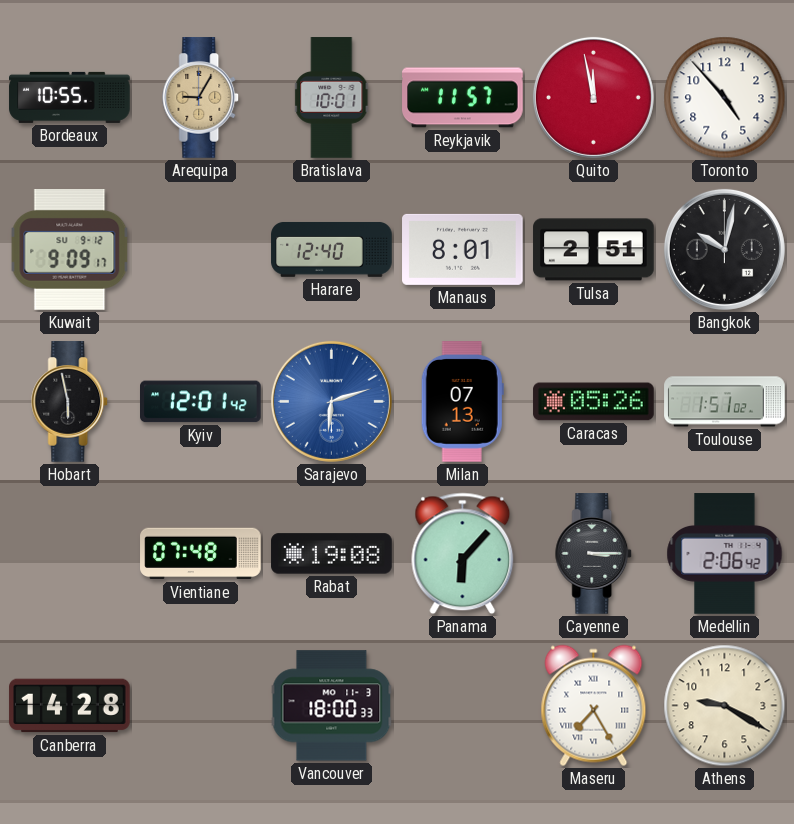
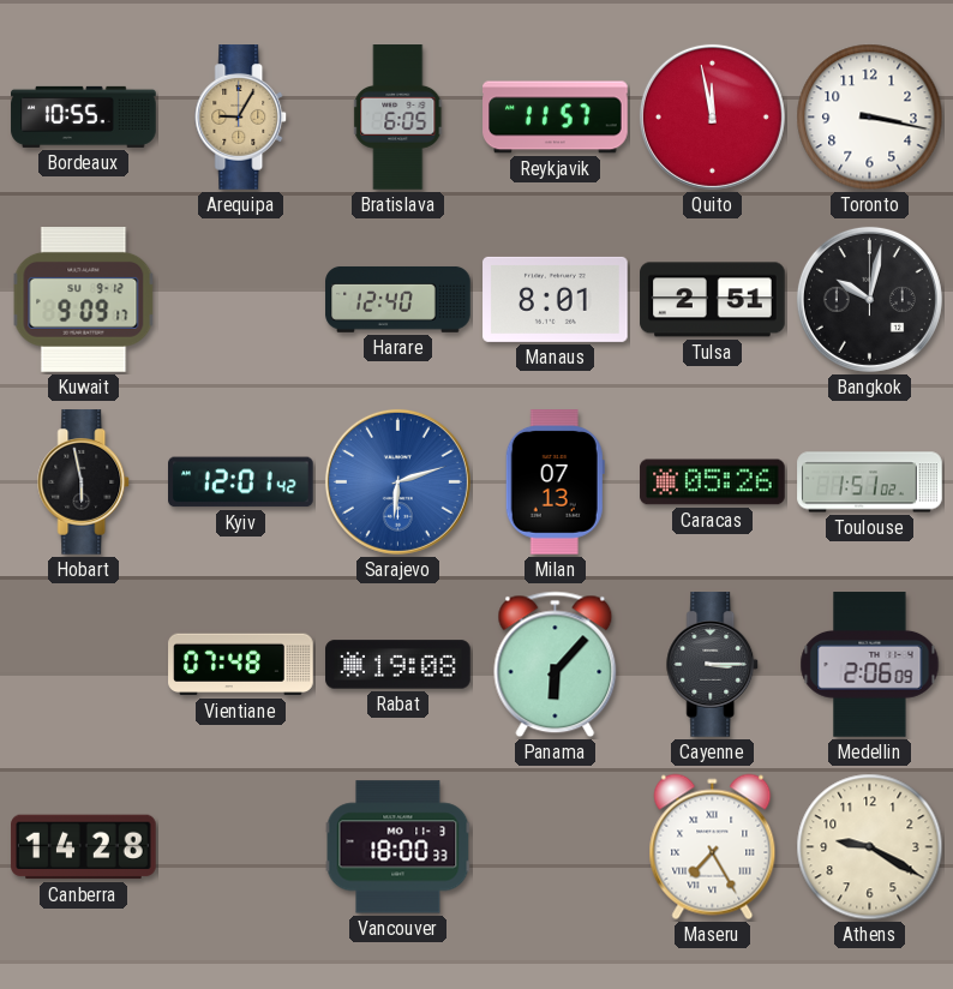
Bratislava: 10:01 -> 6:05
Toronto: 4:53 -> 3:17
Medellin: 2:06:42 -> 2:06:09
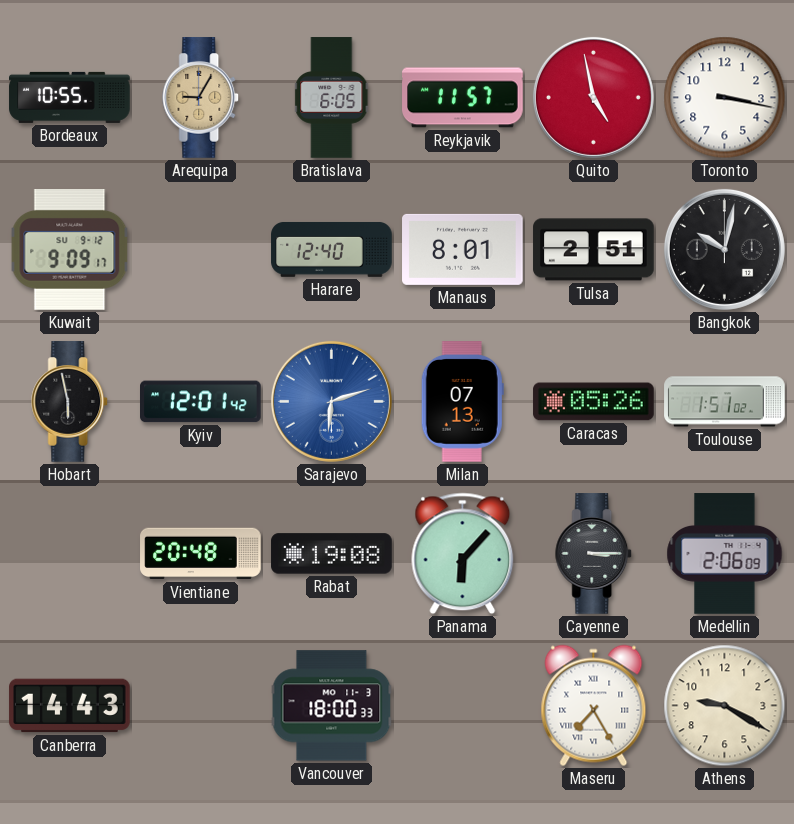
Quito: 11:58 -> 4:58
Vientiane: 07:48 -> 20:48
Canberra: 14:28 -> 14:43
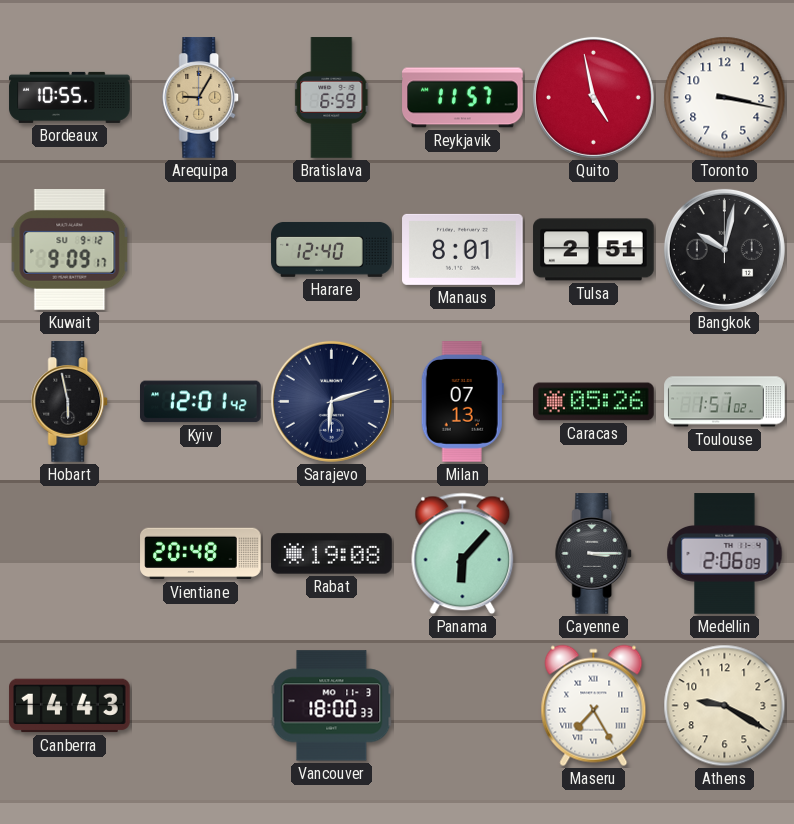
Bratislava: 6:05 -> 6:59
Sarajevo dial: blue -> navy
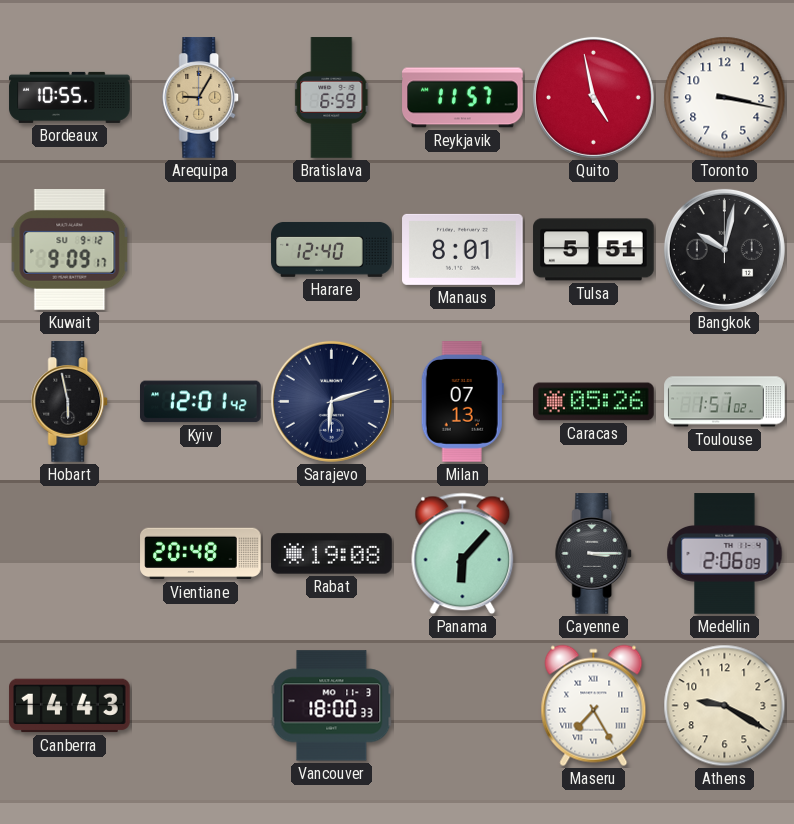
Tulsa: 2:51 -> 5:51
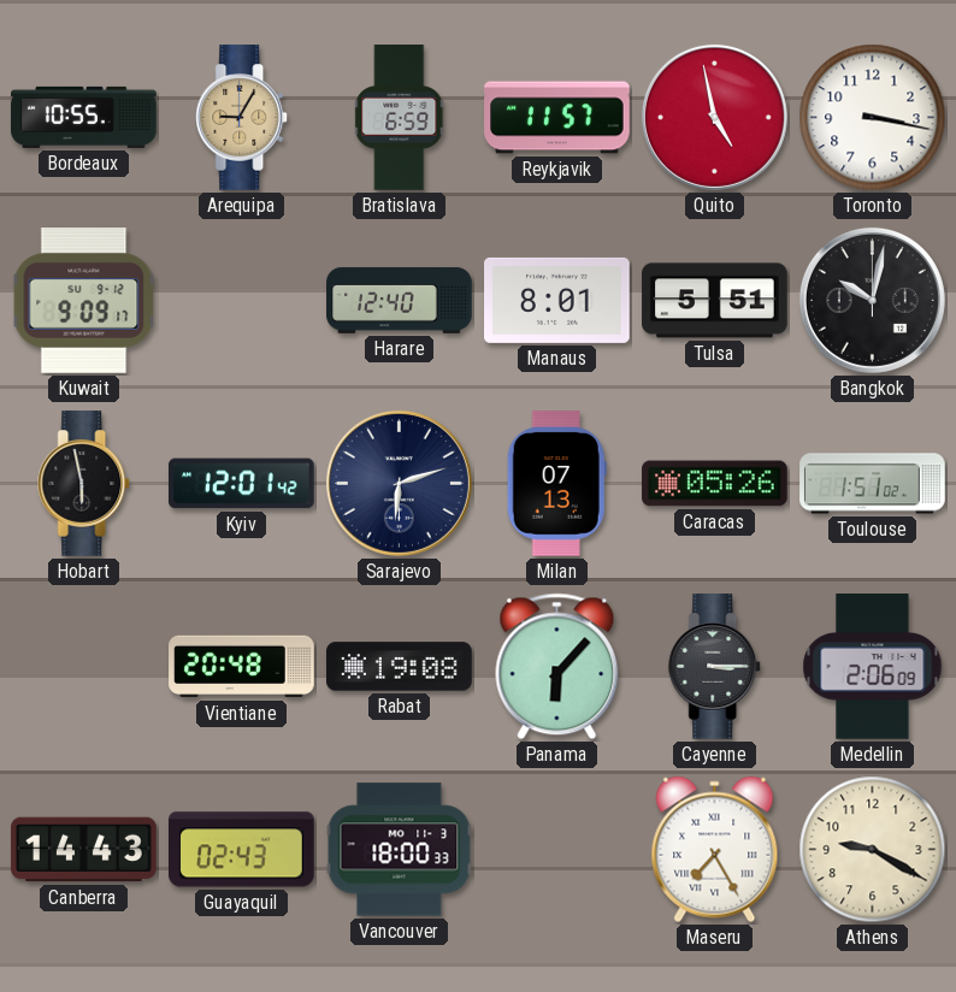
Guayaquil: none -> 02:43
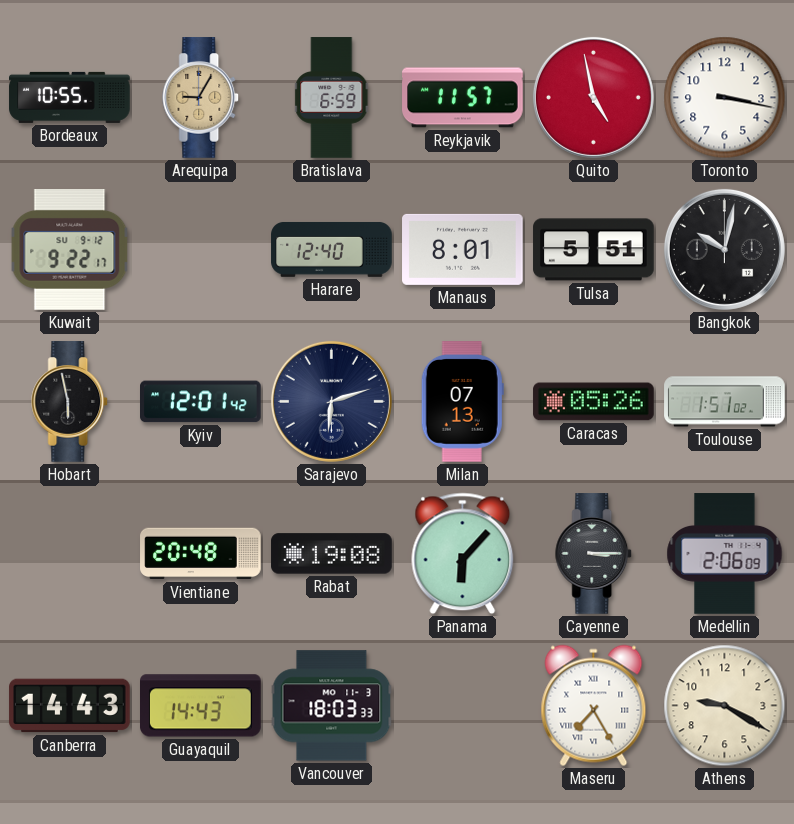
Kuwait: 9:09 -> 9:22
Guayaquil: 02:43 -> 14:43
Vancouver: 18:00 -> 18:03
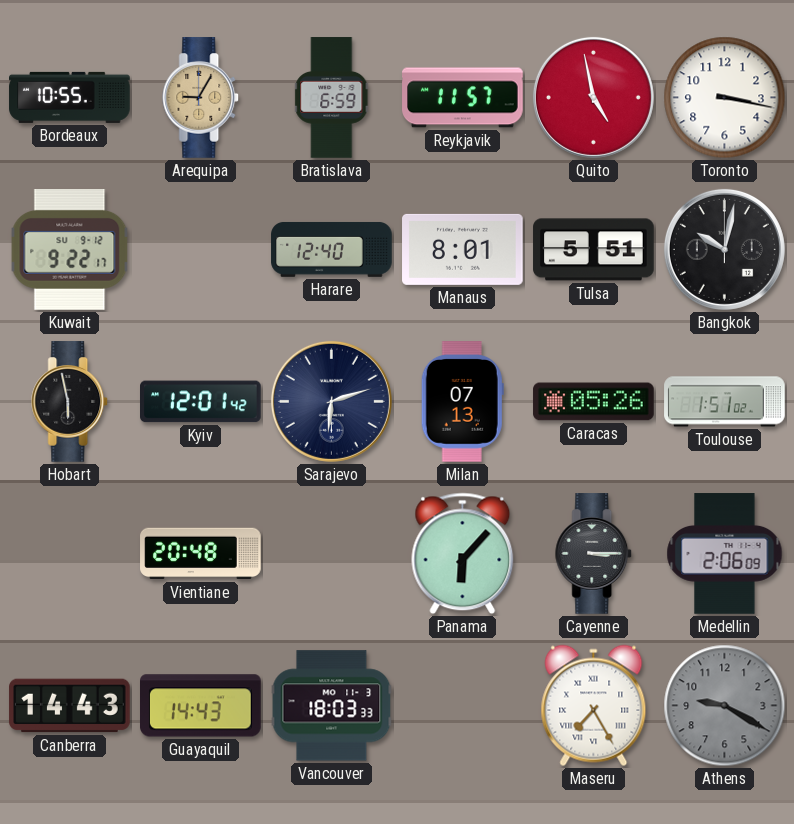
Rabat: 19:08 -> none
Athens dial: cream -> grey
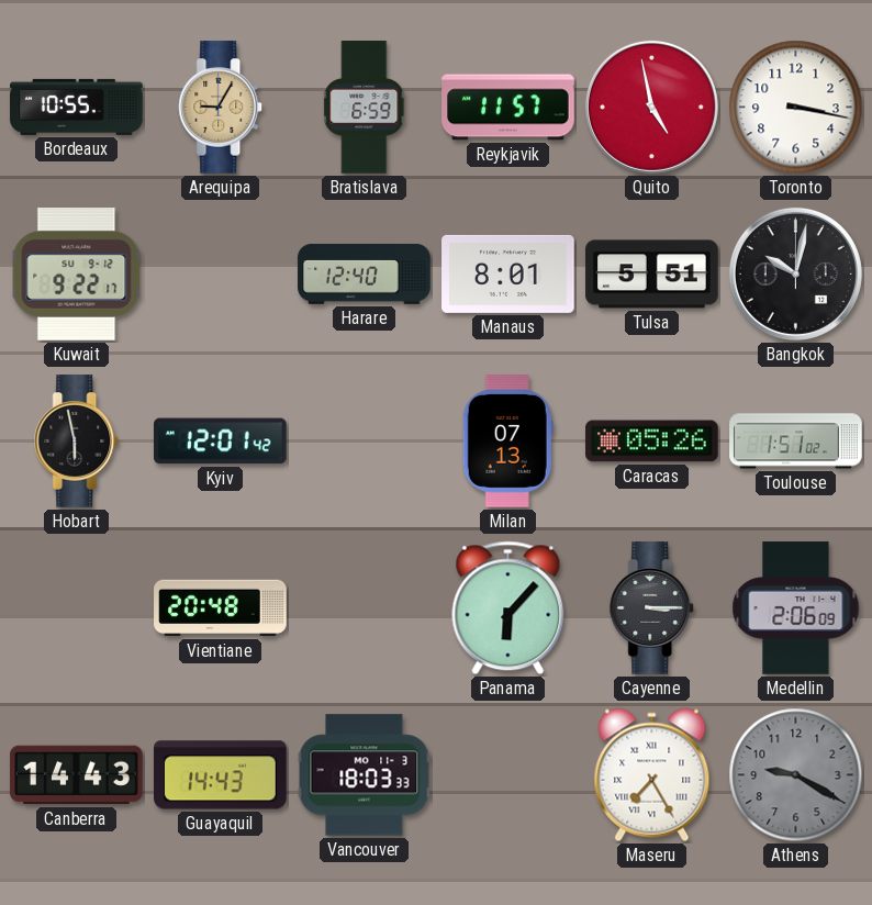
Sarajevo: 6:12 -> none
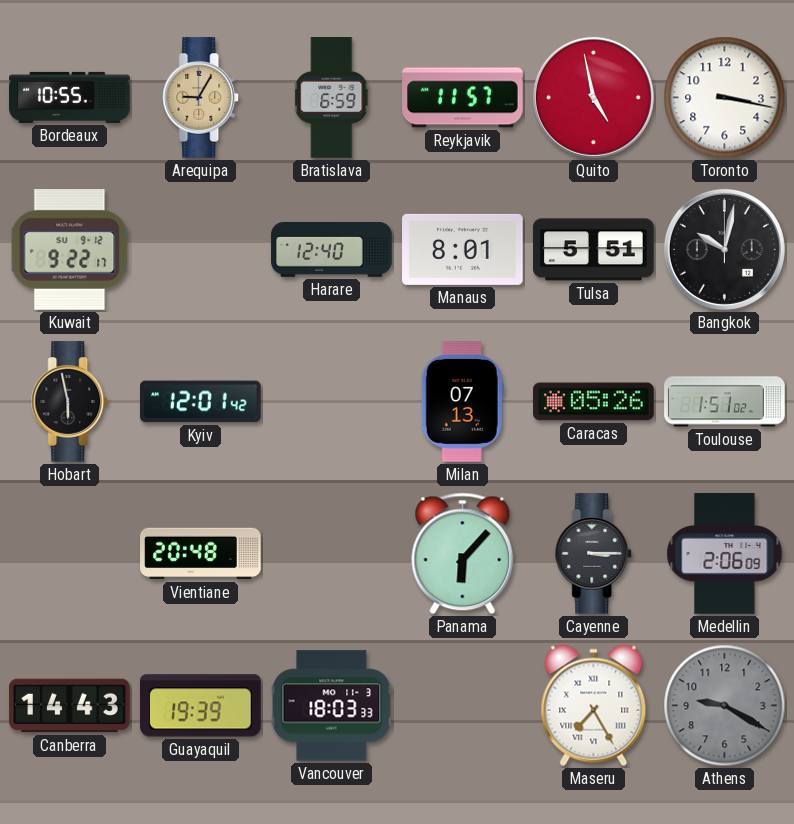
Guayaquil: 14:43 -> 19:39
